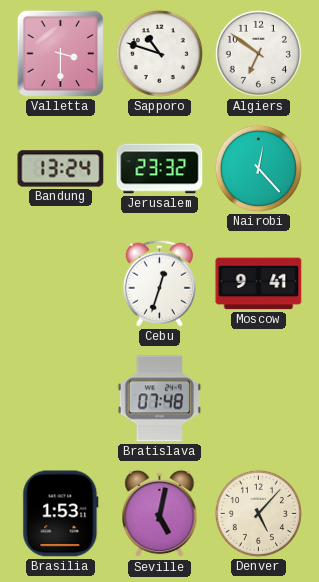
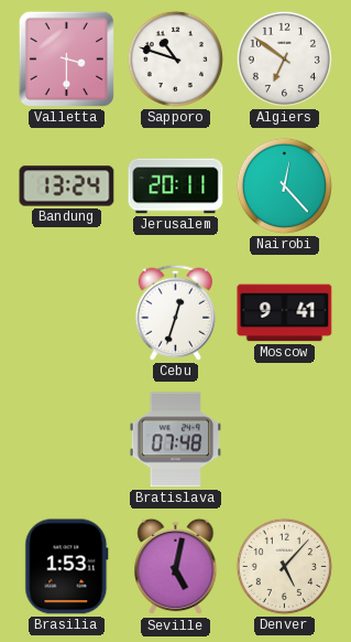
Jerusalem: 23:32 -> 20:11
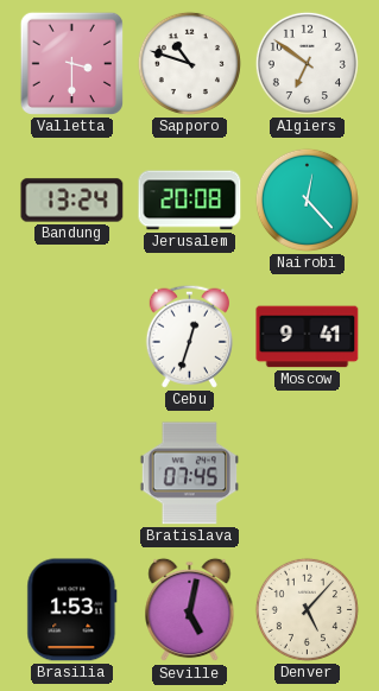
Jerusalem: 20:11 -> 20:08
Bratislava: 07:48 -> 07:45
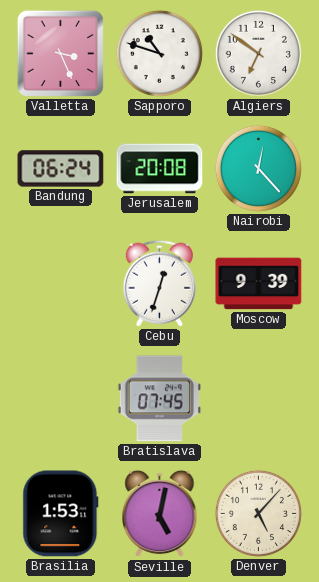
Valletta: 3:30 -> 3:26
Bandung: 13:24 -> 06:24
Moscow: 9:41 -> 9:39
